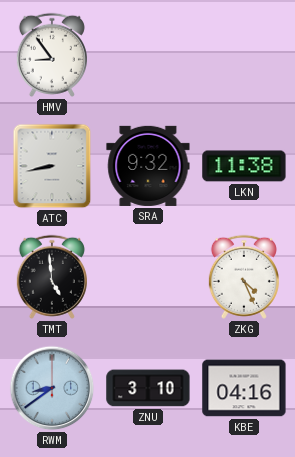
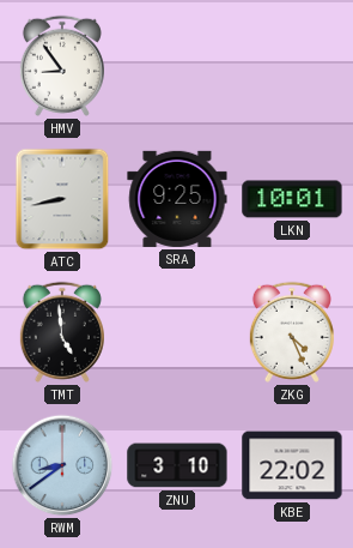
SRA: 9:32 -> 9:25
LKN: 11:38 -> 10:01
KBE: 04:16 -> 22:02
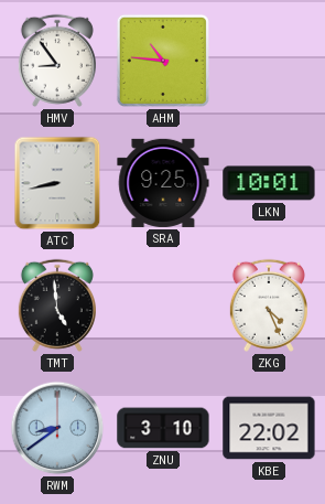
AHM: none -> 10:46
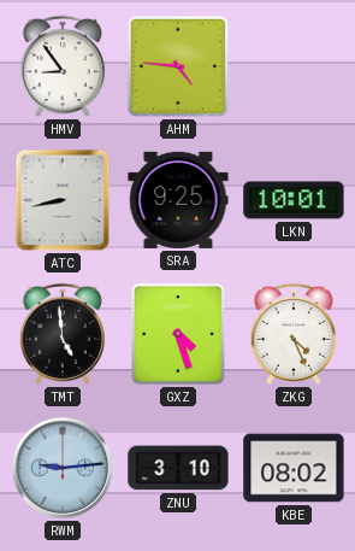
AHM: 10:46 -> 4:46
GXZ: none -> 4:27
RWM: 8:39 -> 9:14
KBE: 22:02 -> 08:02
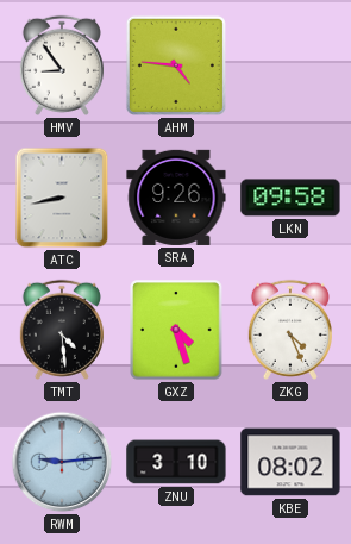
SRA: 9:25 -> 9:26
LKN: 10:01 -> 09:58
TMT: 4:59 -> 4:29
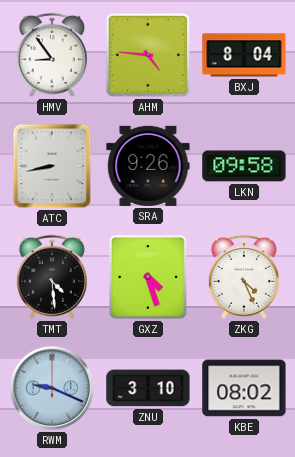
BXJ: none -> 8:04
RWM: 9:14 -> 9:19
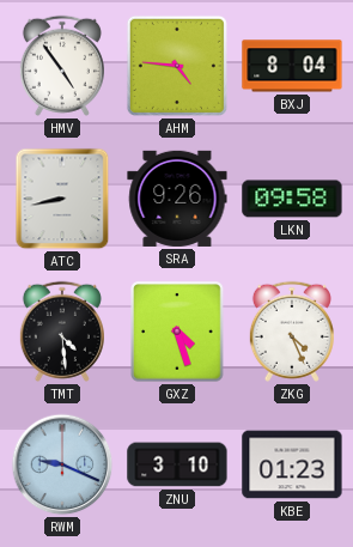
HMV: 8:54 -> 4:54
KBE: 08:02 -> 01:23
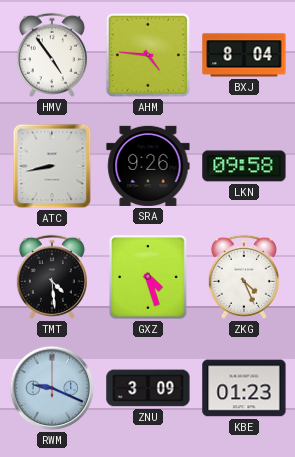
ZNU: 3:10 -> 3:09
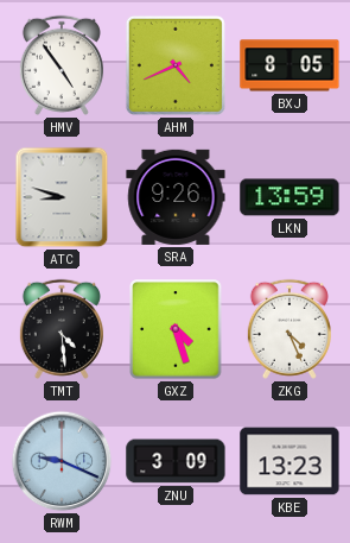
AHM: 4:46 -> 4:41
BXJ: 8:04 -> 8:05
ATC: 8:43 -> 8:48
LKN: 09:58 -> 13:59
KBE: 01:23 -> 13:23
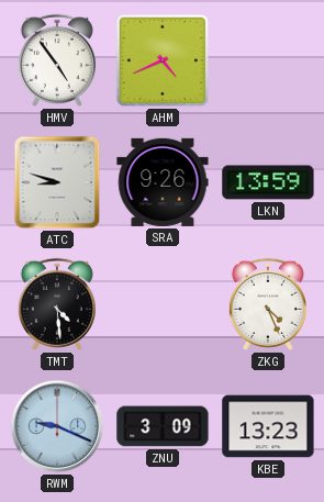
BXJ: 8:05 -> none
GXZ: 4:27 -> none
